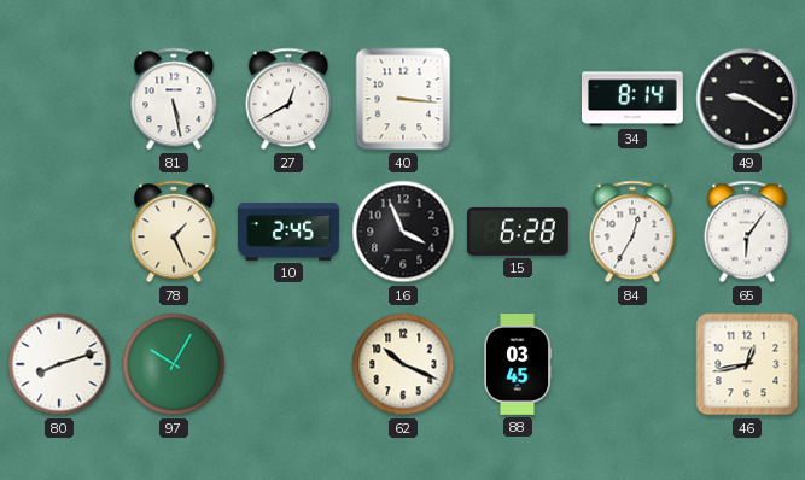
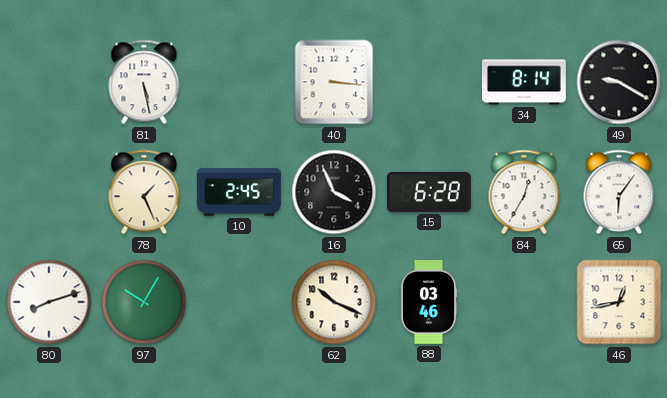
27: 12:40 -> none
88: 03:45 -> 03:46
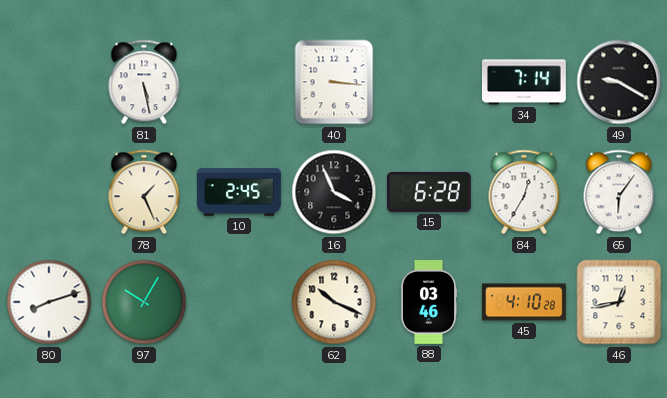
34: 8:14 -> 7:14
45: none -> 4:10
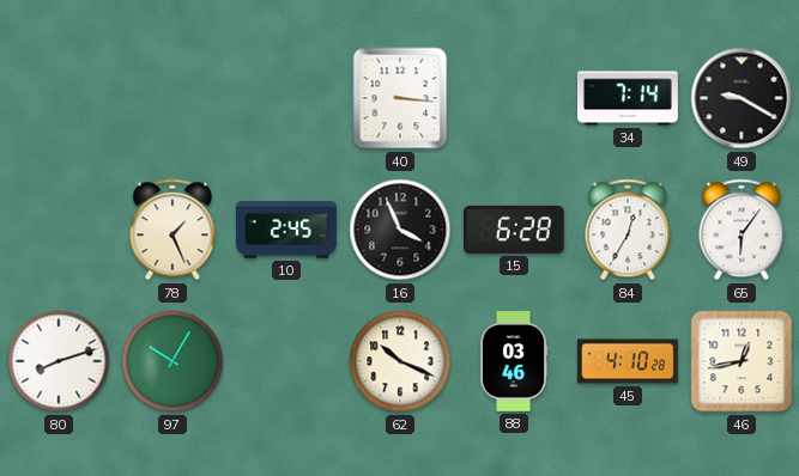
81: 5:28 -> none
